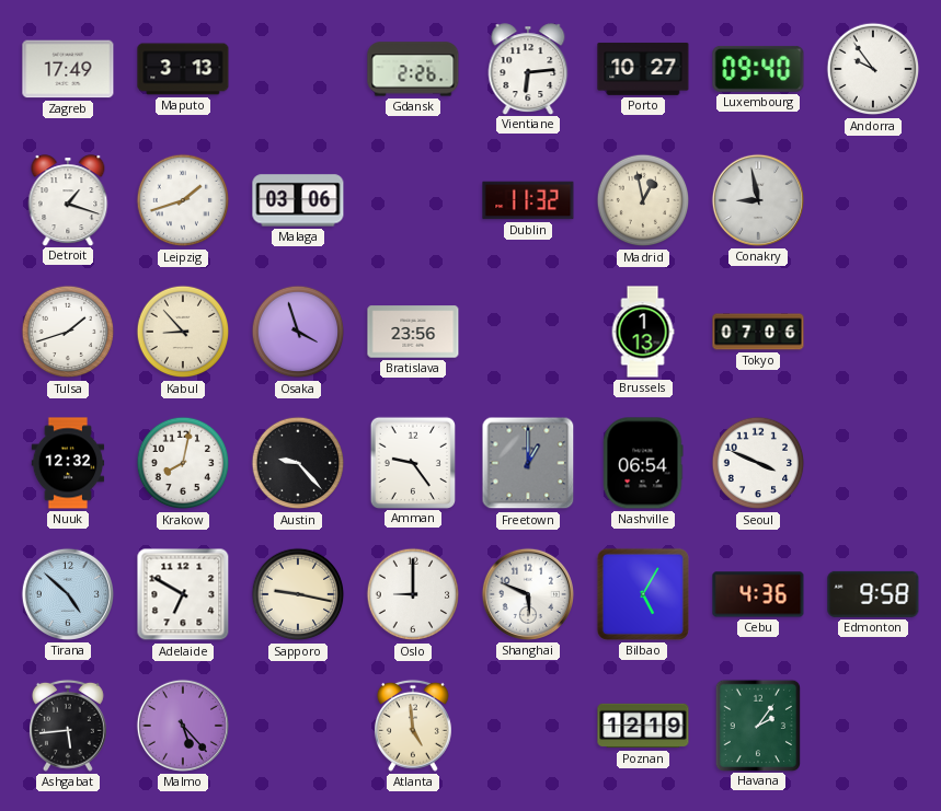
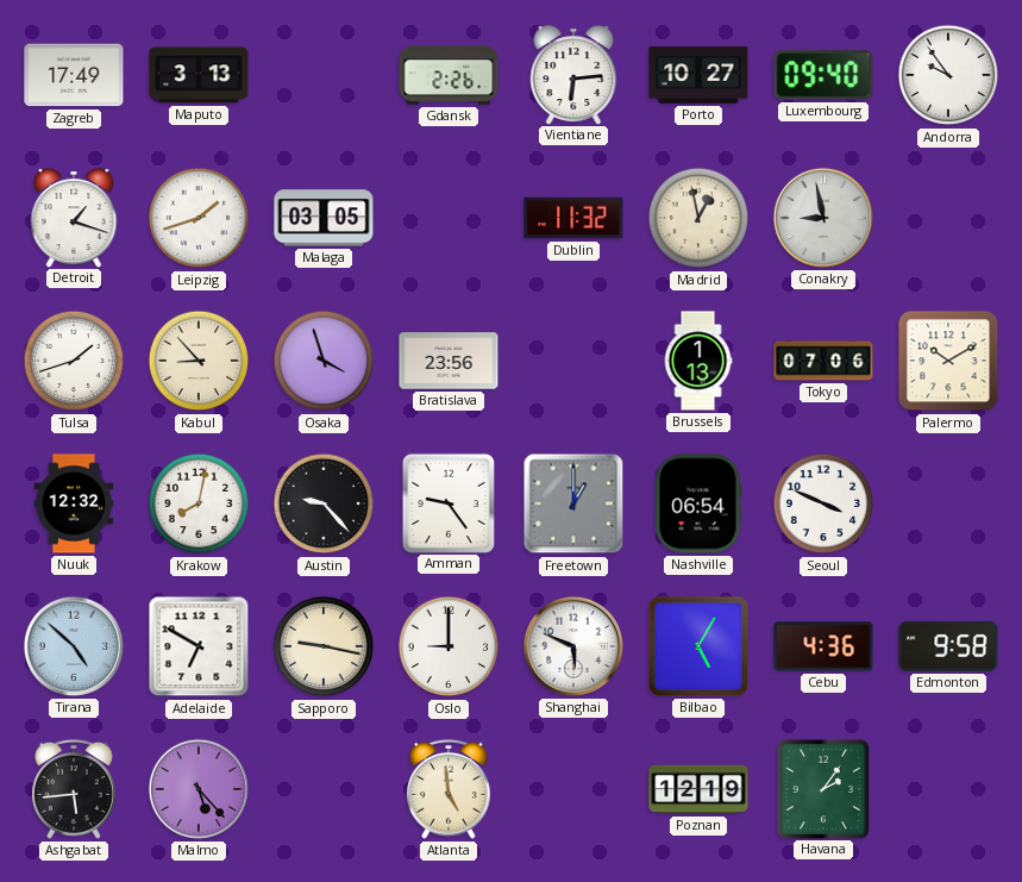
Malaga: 03:06 -> 03:05
Palermo: none -> 10:10
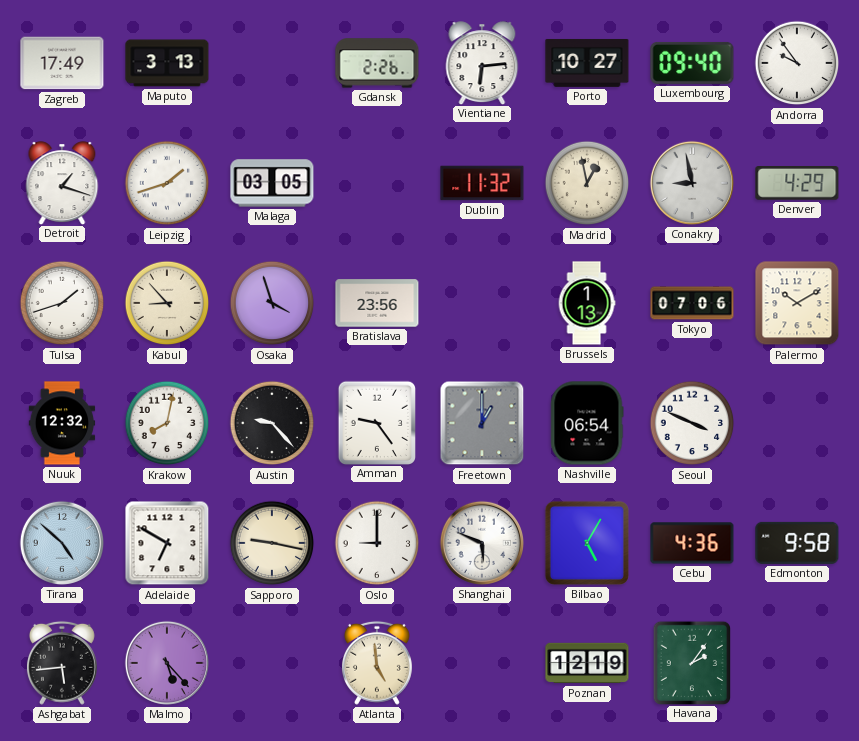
Denver: none -> 4:29
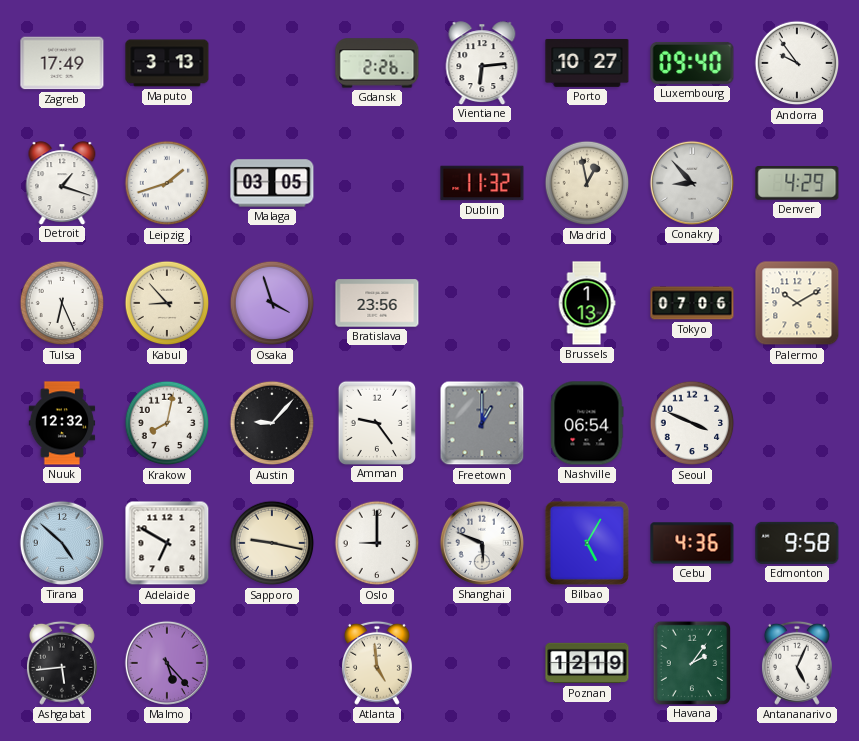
Conakry: 8:58 -> 8:53
Tulsa: 1:42 -> 6:26
Austin: 9:23 -> 9:07
Antananarivo: none -> 5:04
